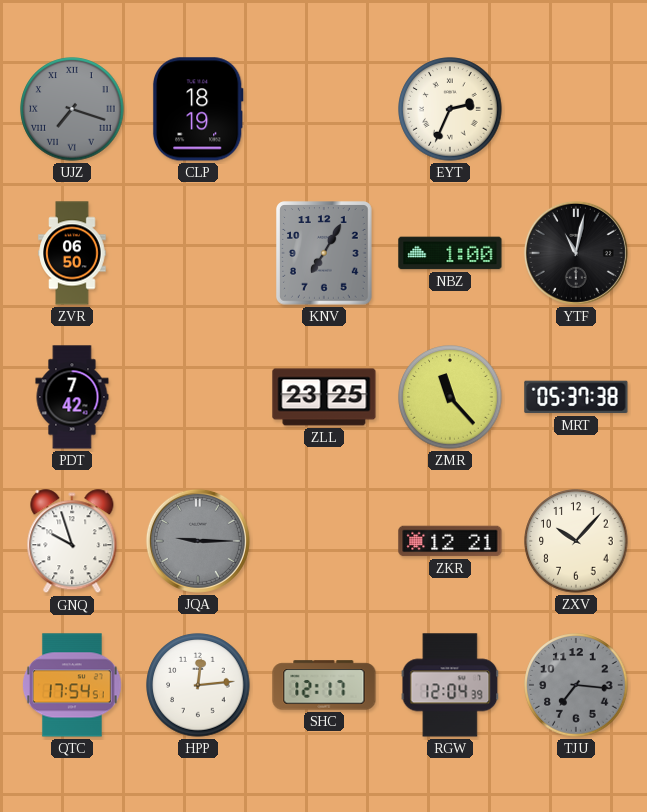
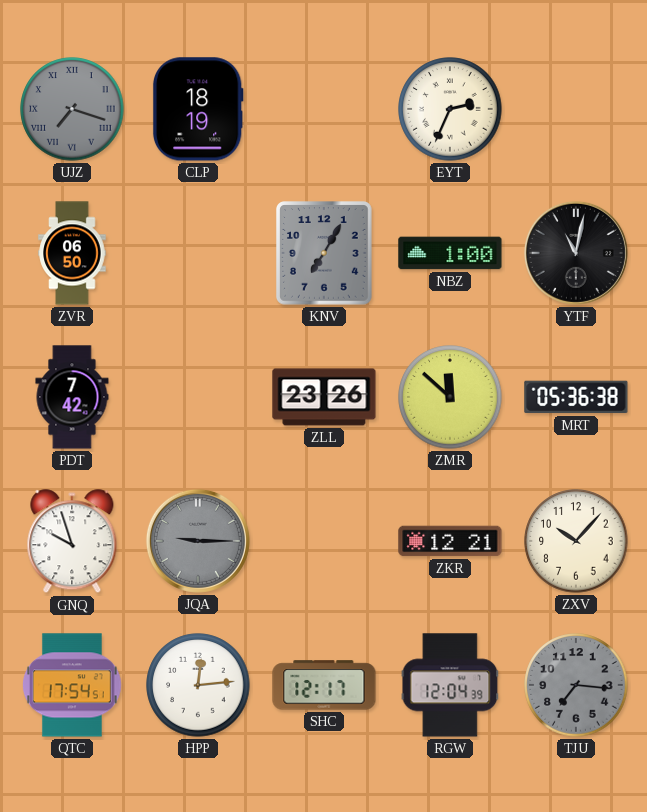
ZLL: 23:25 -> 23:26
ZMR: 11:23 -> 11:52
MRT: 05:37 -> 05:36
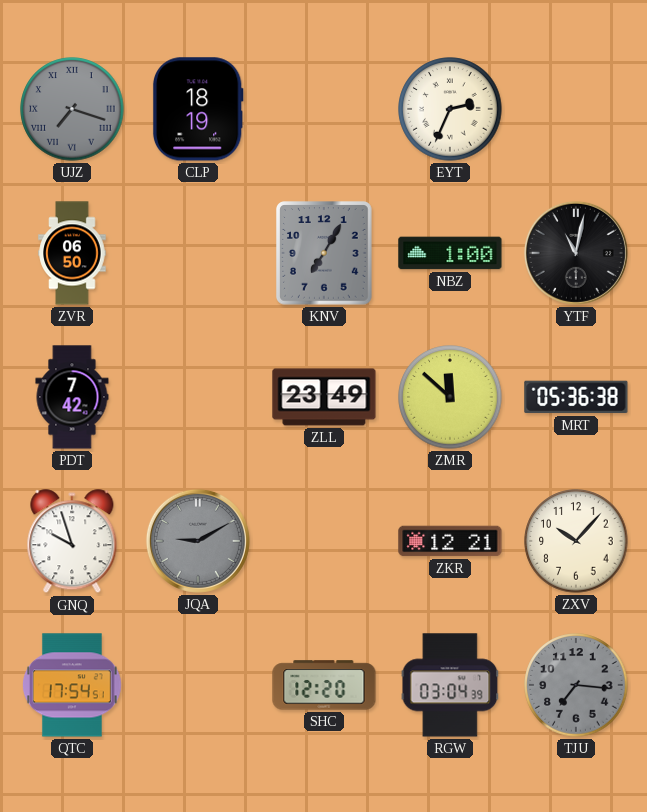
ZLL: 23:26 -> 23:49
JQA: 9:15 -> 9:10
HPP: 12:14 -> none
SHC: 12:17 -> 12:20
RGW: 12:04 -> 03:04
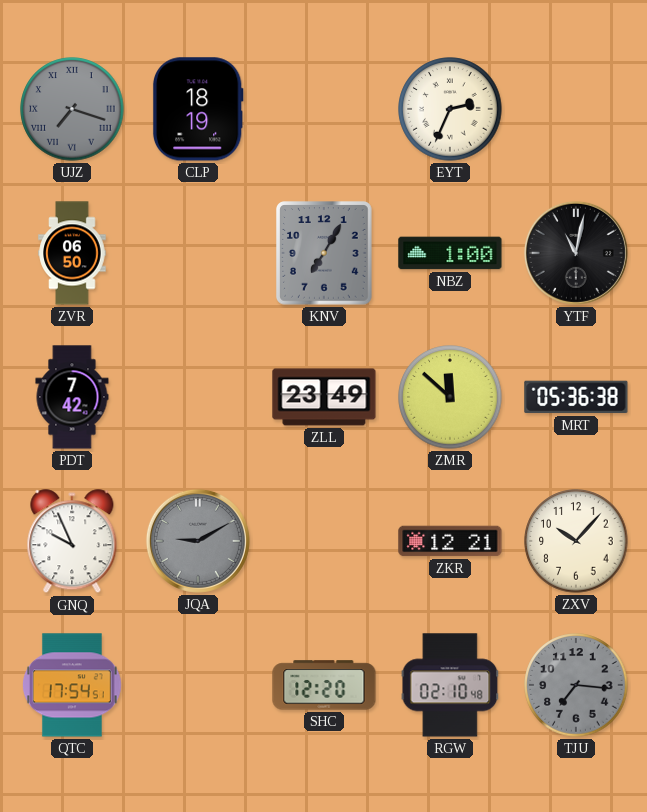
GNQ: 9:57 -> 9:56
RGW: 03:04 -> 02:10
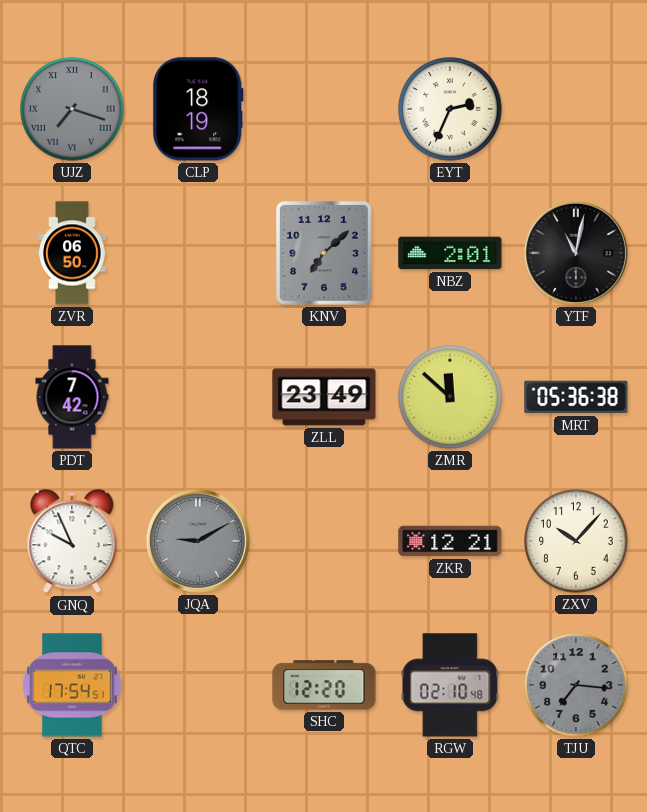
KNV: 7:05 -> 7:08
NBZ: 1:00 -> 2:01
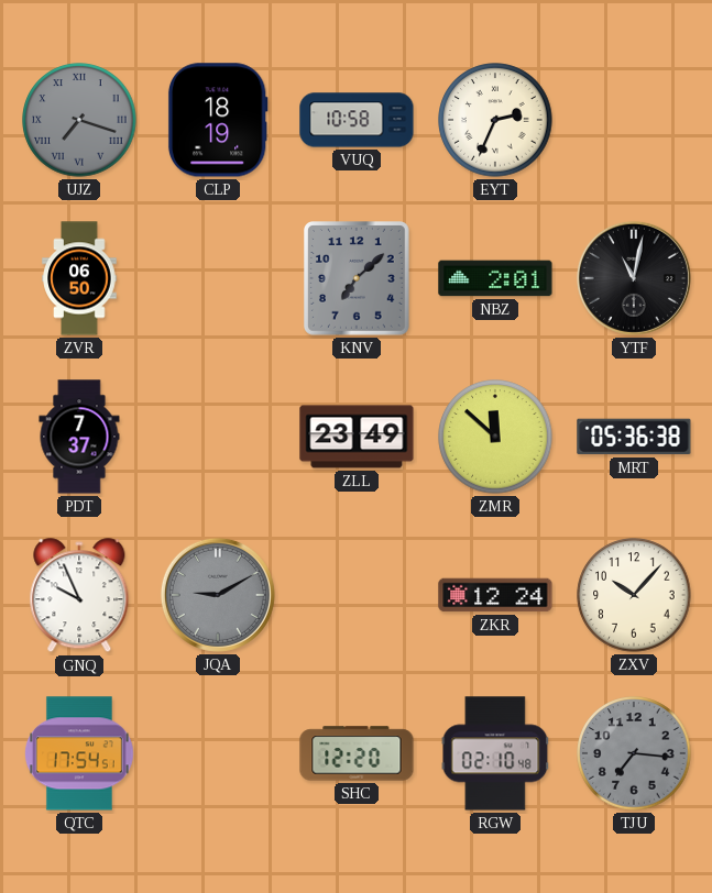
VUQ: none -> 10:58
PDT: 7:42 -> 7:37
ZKR: 12:21 -> 12:24
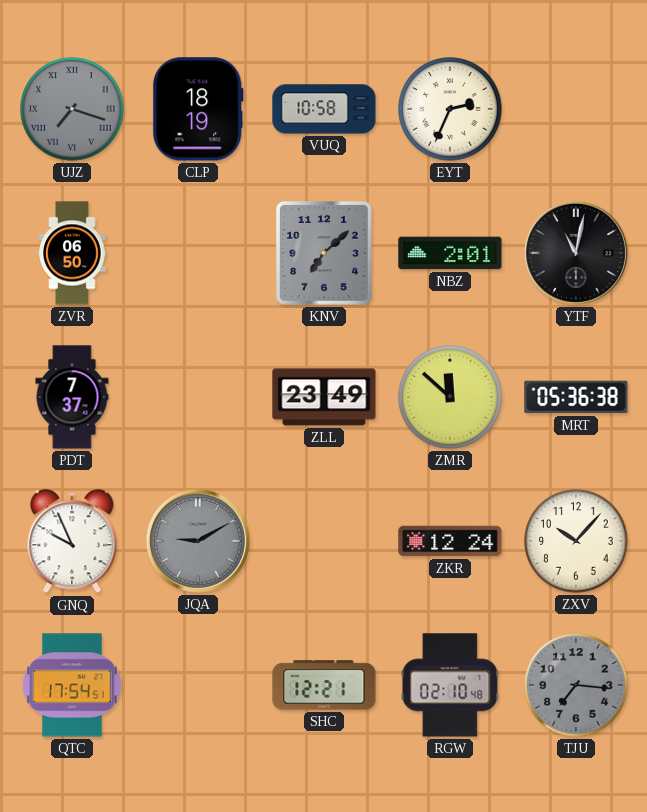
SHC: 12:20 -> 12:21
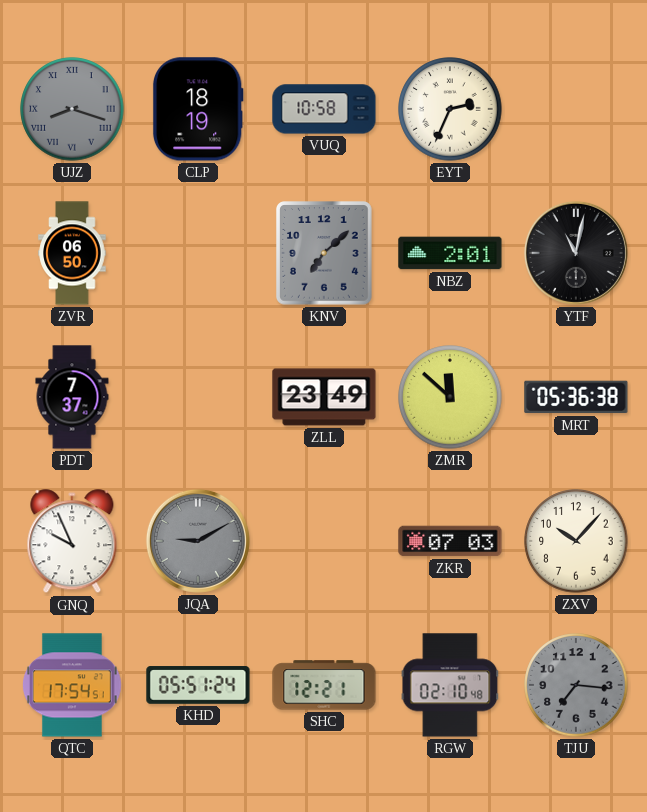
UJZ: 7:18 -> 8:18
ZKR: 12:24 -> 07:03
KHD: none -> 05:51
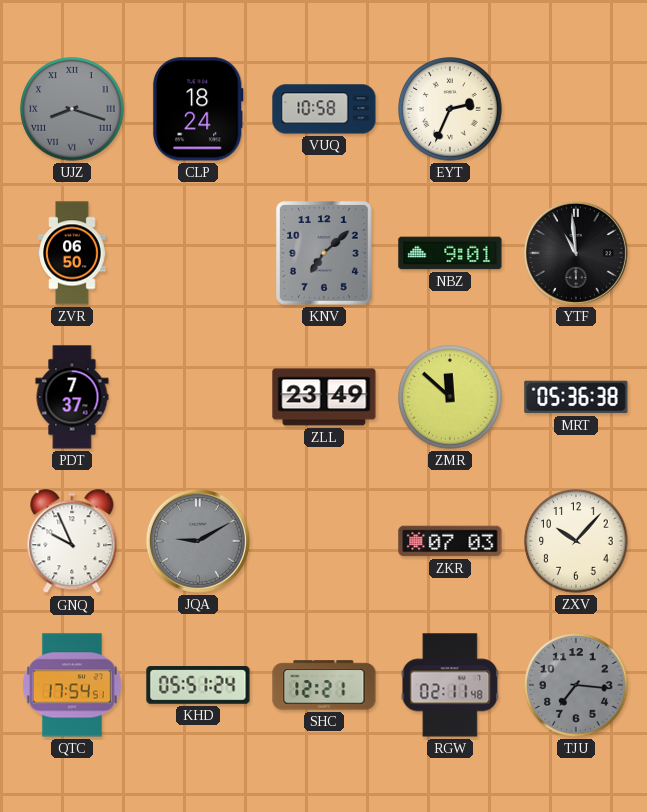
CLP: 18:19 -> 18:24
NBZ: 2:01 -> 9:01
YTF: 11:02 -> 10:59
RGW: 02:10 -> 02:11
